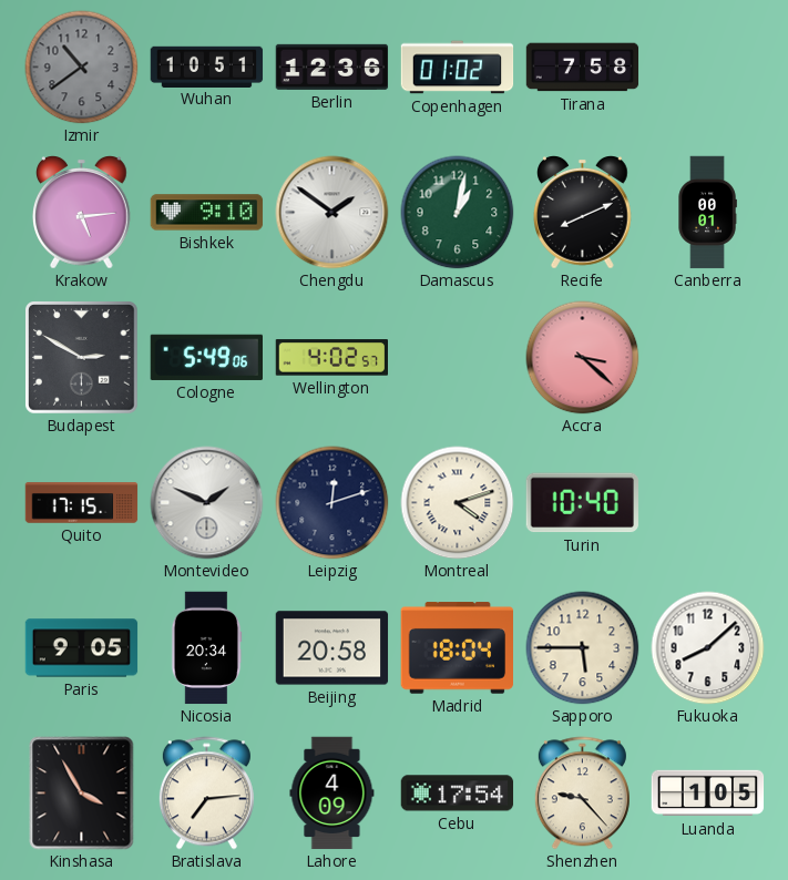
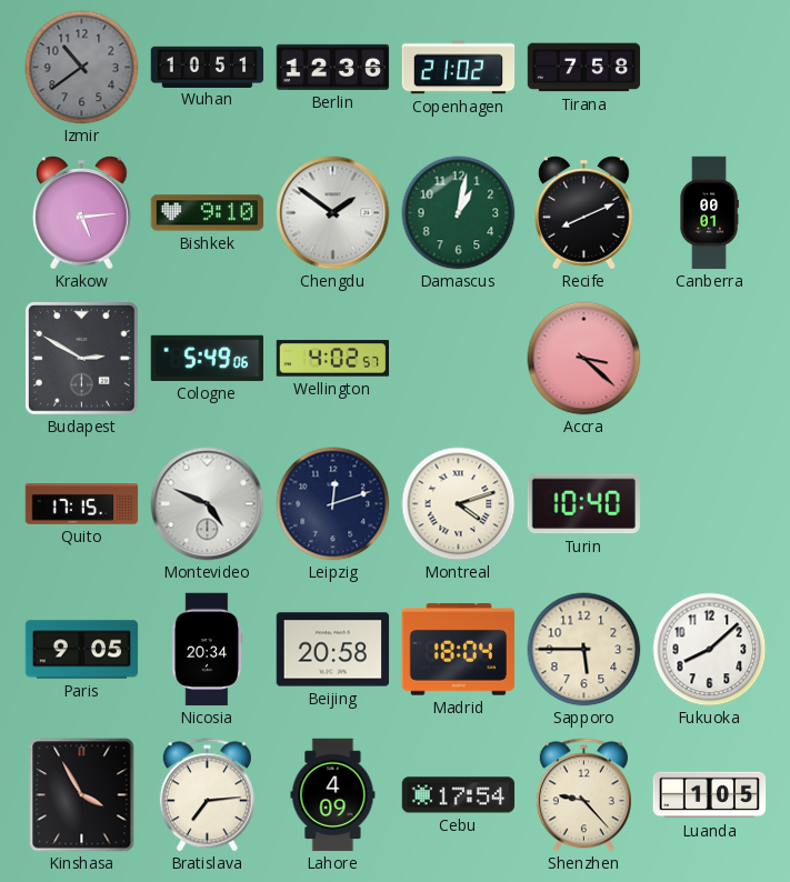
Copenhagen: 01:02 -> 21:02
Montevideo: 1:49 -> 4:49
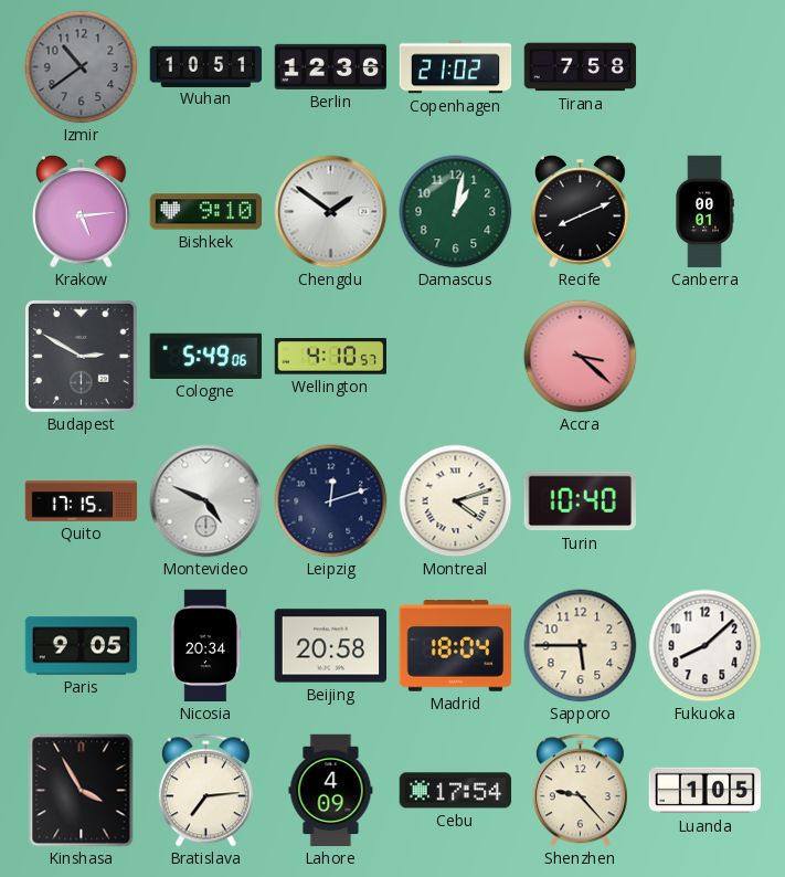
Wellington: 4:02 -> 4:10
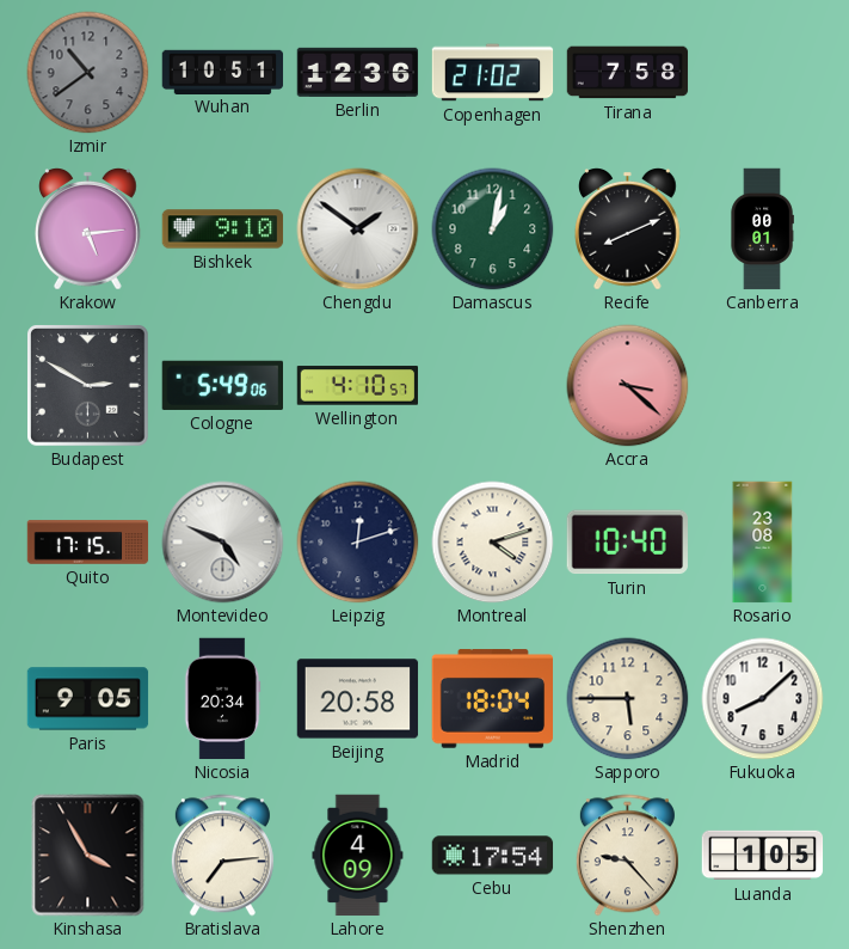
Rosario: none -> 23:08
